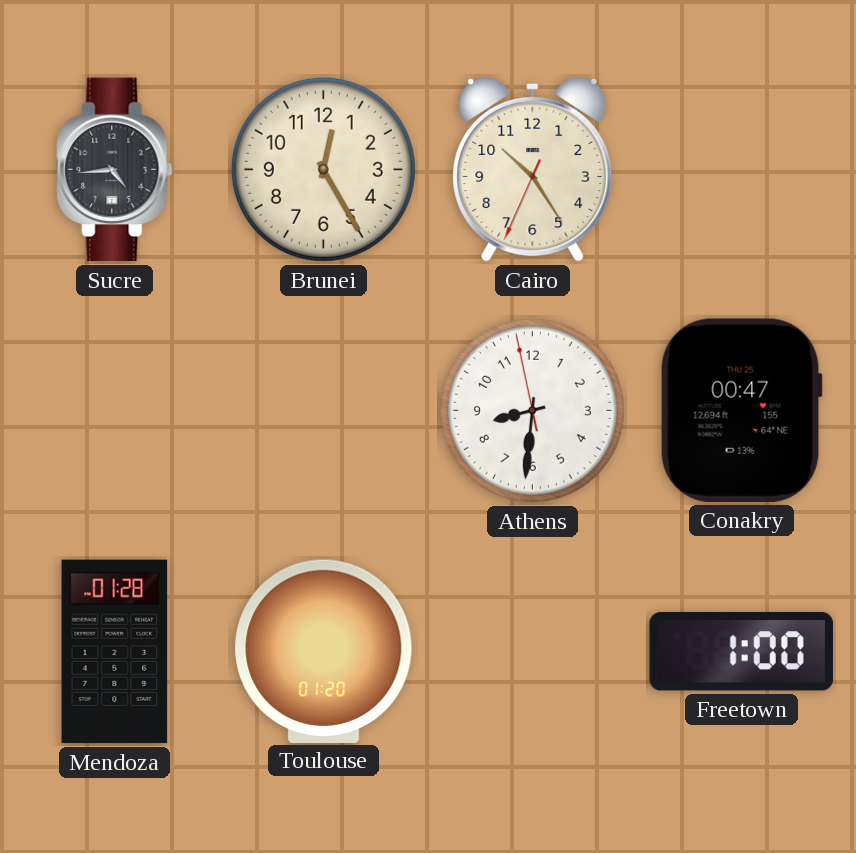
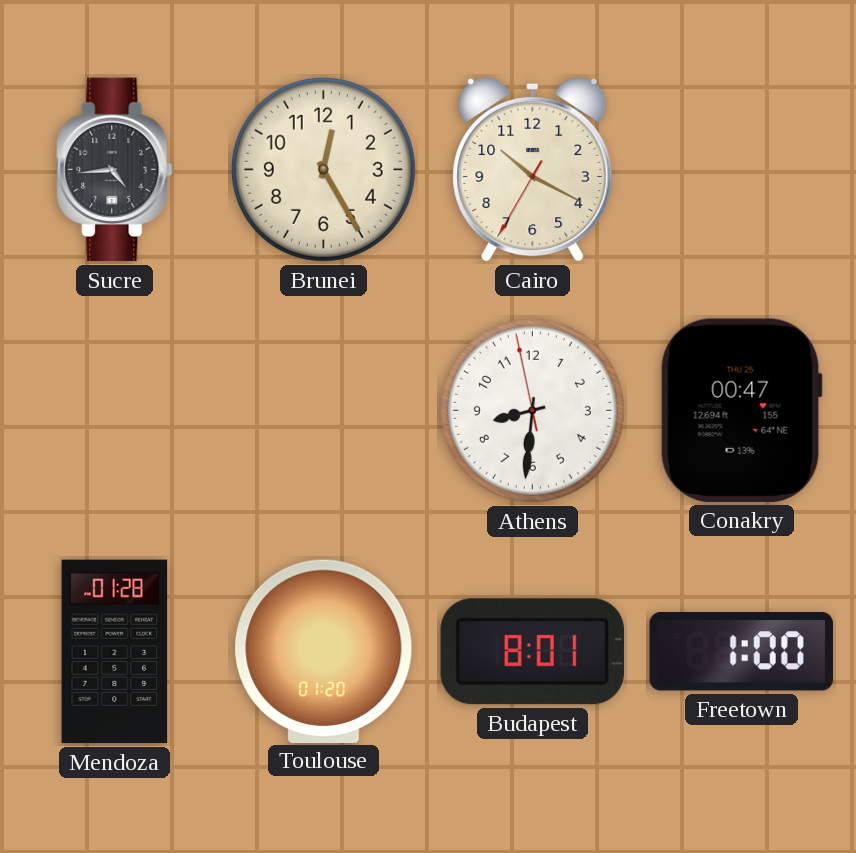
Cairo: 10:24 -> 10:19
Budapest: none -> 8:01
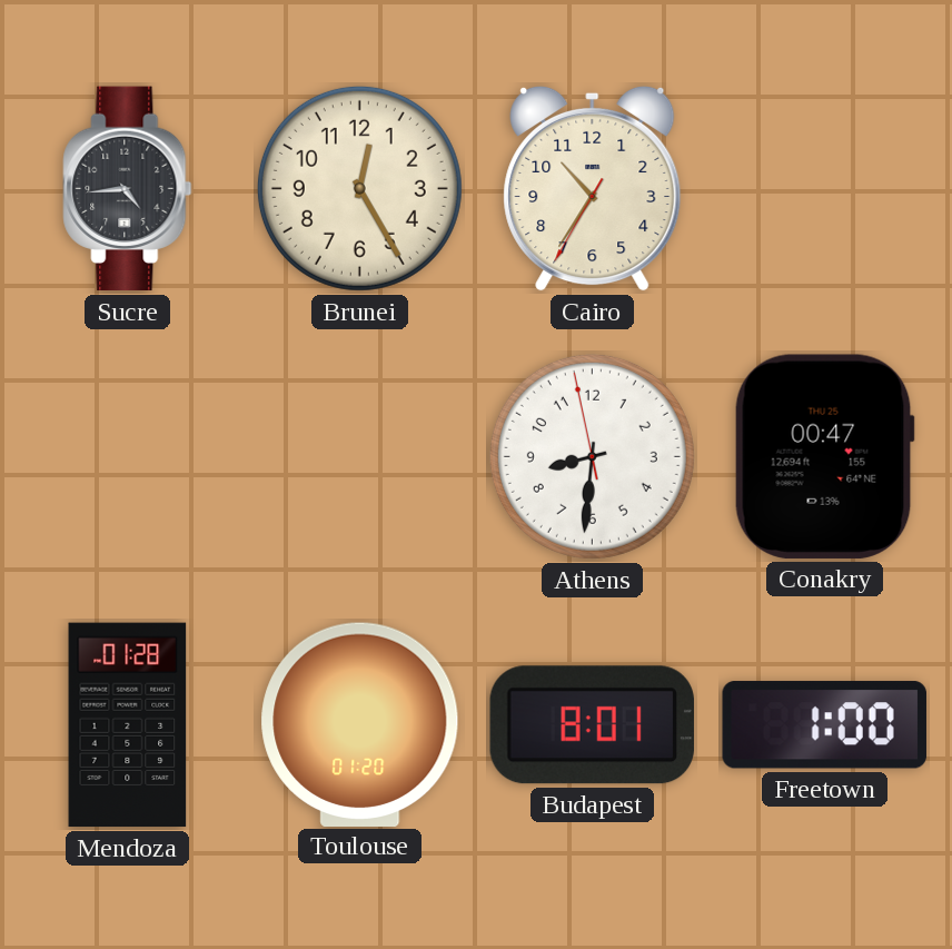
Cairo: 10:19 -> 10:35
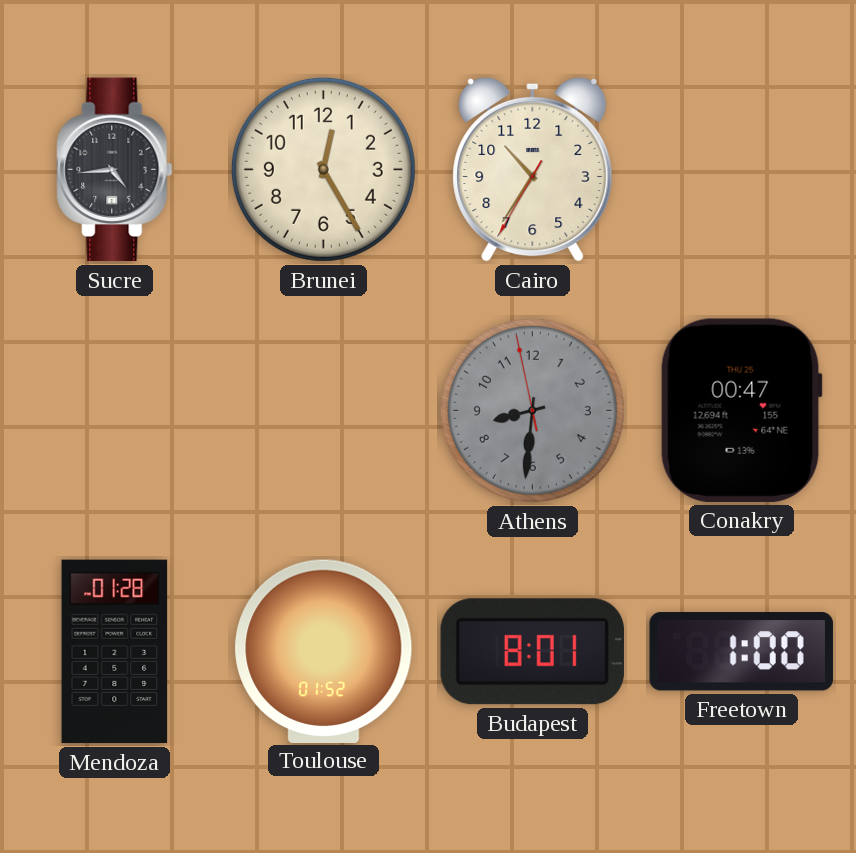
Athens dial: white -> grey
Toulouse: 01:20 -> 01:52
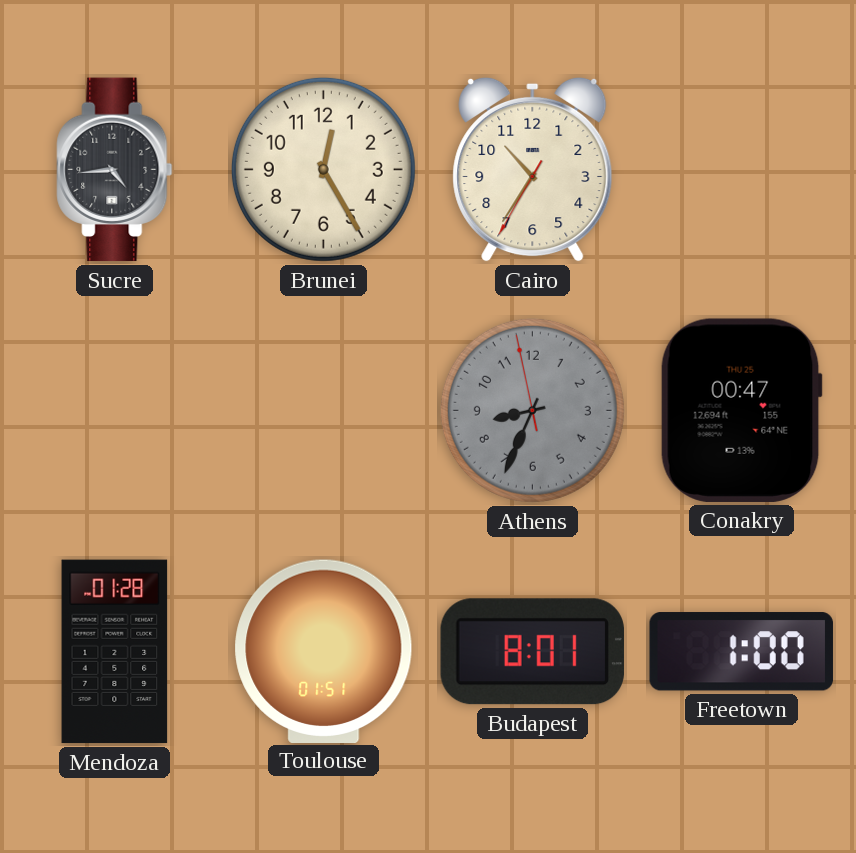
Athens: 8:30 -> 8:33
Toulouse: 01:52 -> 01:51
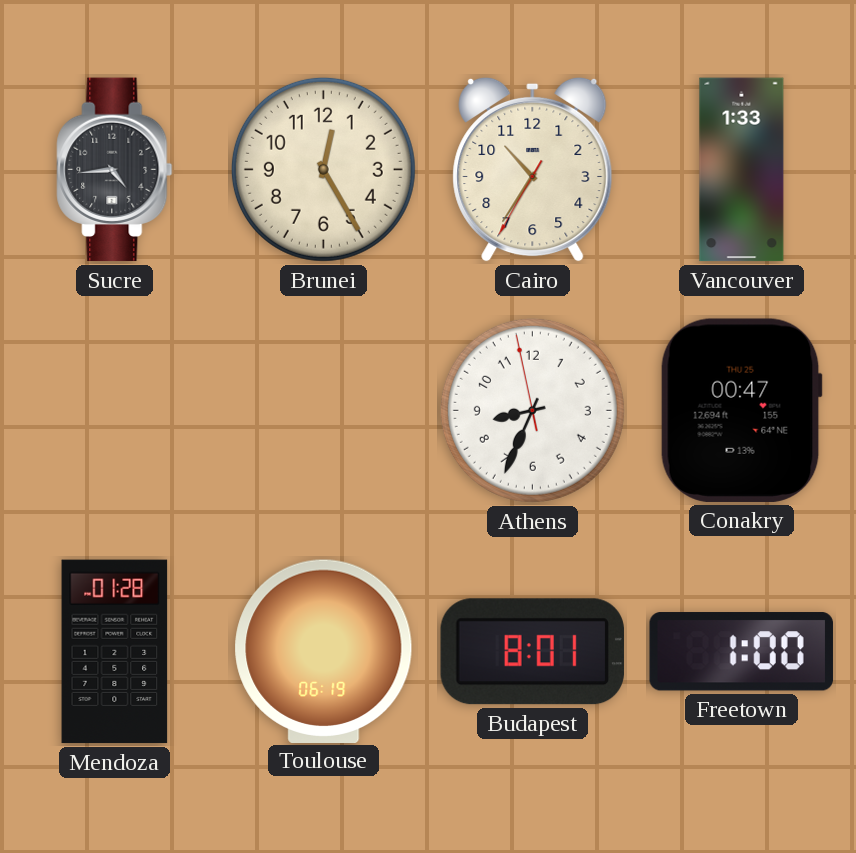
Vancouver: none -> 1:33
Athens dial: grey -> white
Toulouse: 01:51 -> 06:19
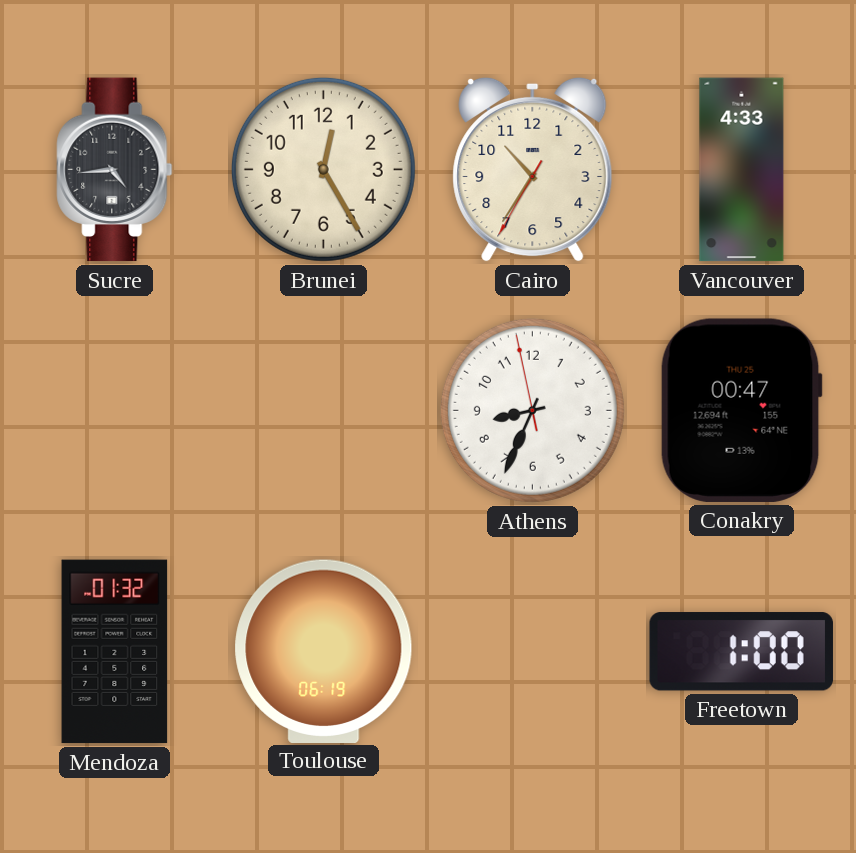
Vancouver: 1:33 -> 4:33
Mendoza: 01:28 -> 01:32
Budapest: 8:01 -> none
